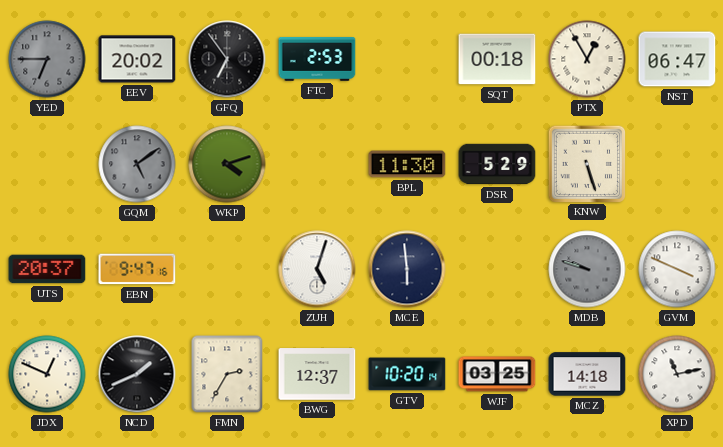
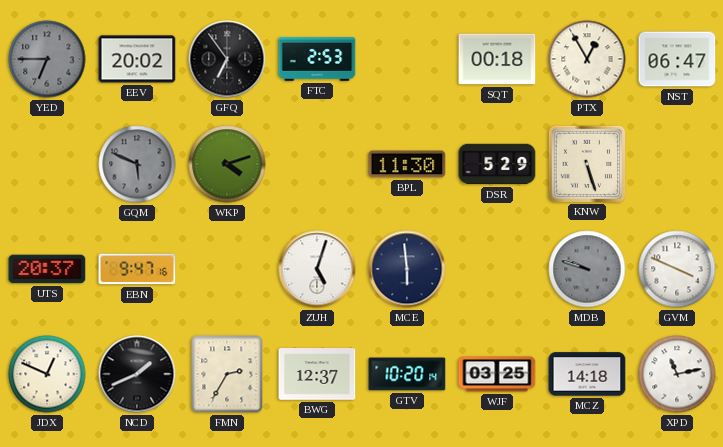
GQM: 5:09 -> 5:49
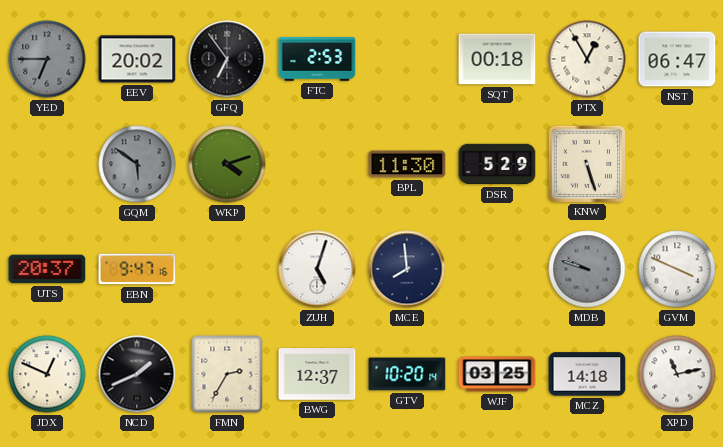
GQM: 5:49 -> 5:51
MCE: 5:59 -> 7:59
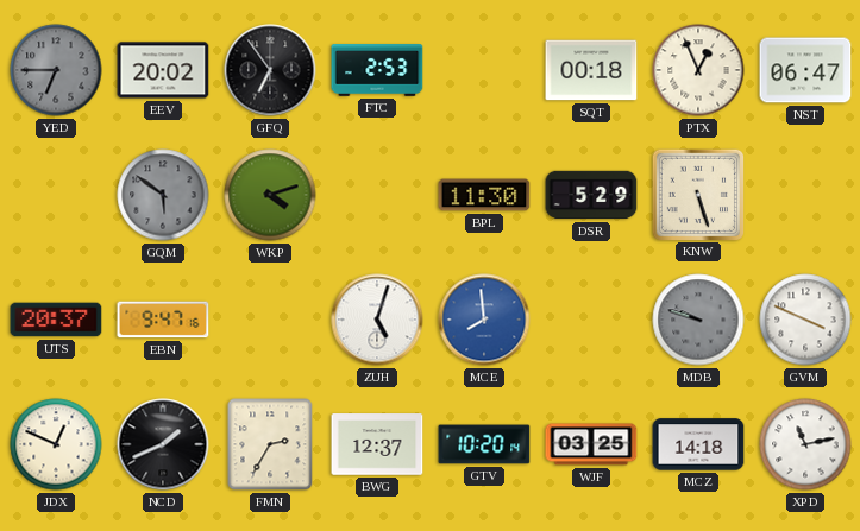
PTX: 12:55 -> 12:56
MCE dial: navy -> blue
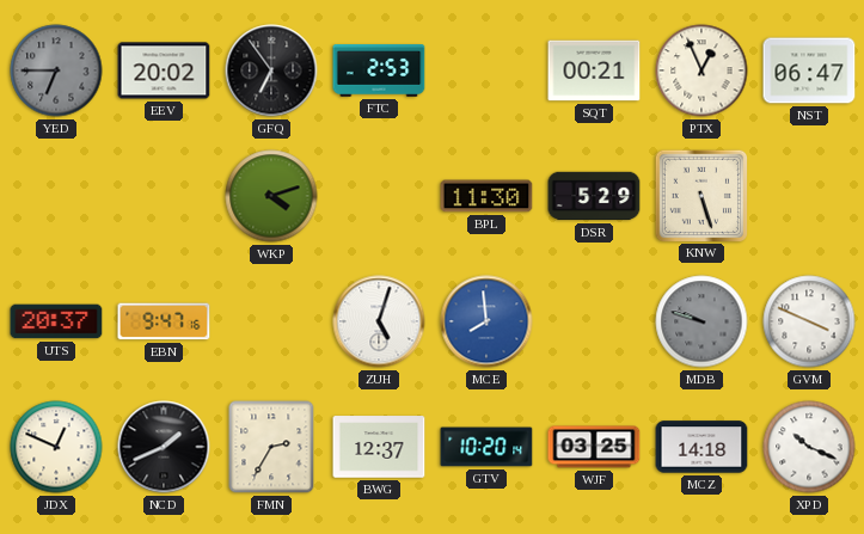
SQT: 00:18 -> 00:21
GQM: 5:51 -> none
XPD: 11:13 -> 10:19
